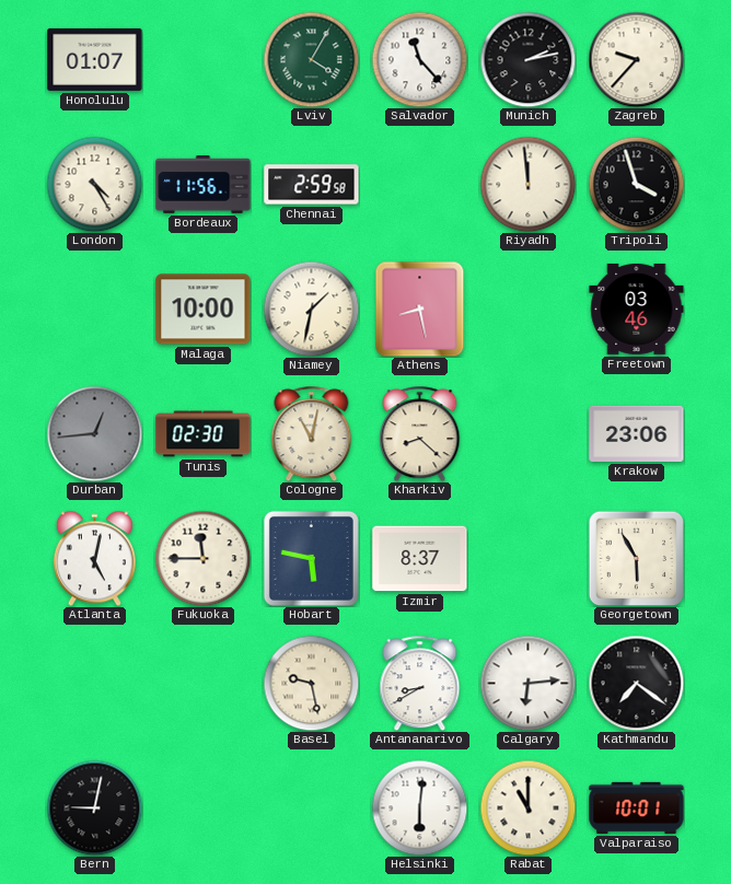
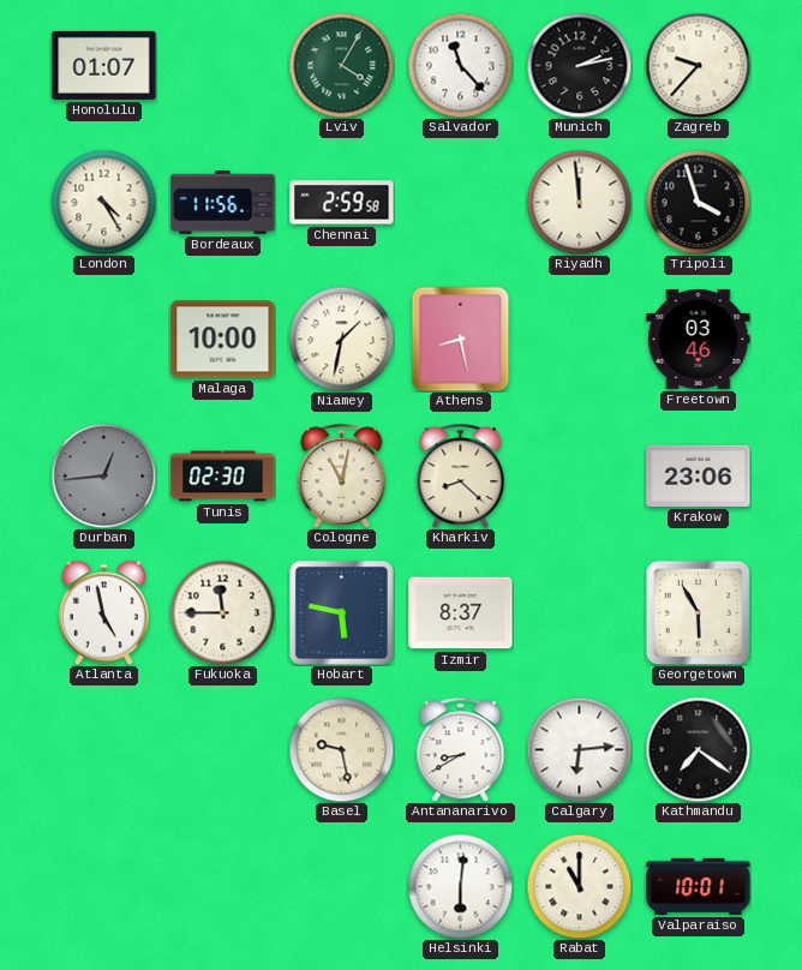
Atlanta: 5:02 -> 4:58
Bern: 9:02 -> none
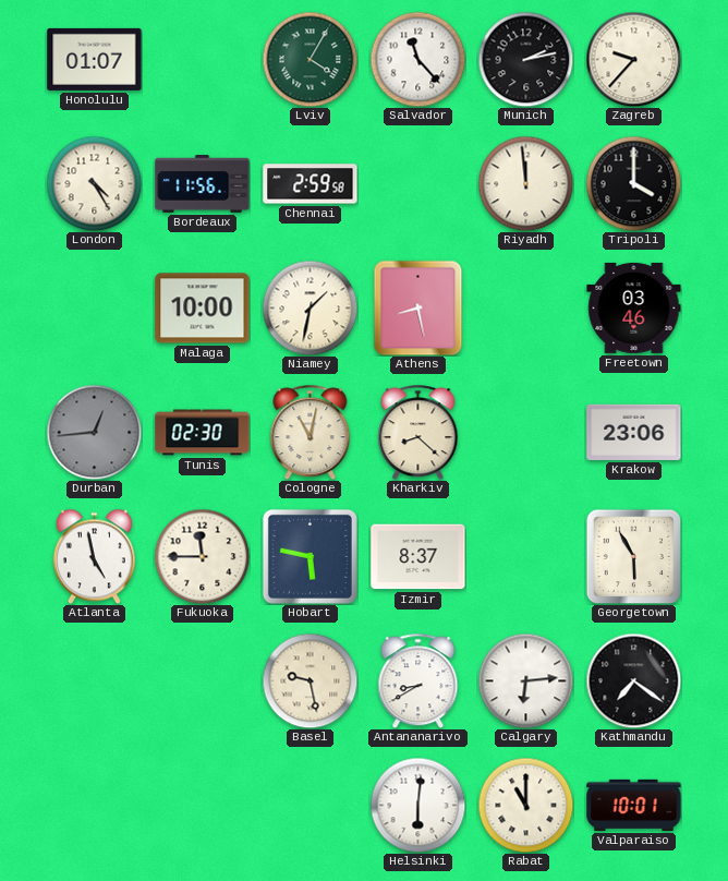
Tripoli: 3:57 -> 4:00
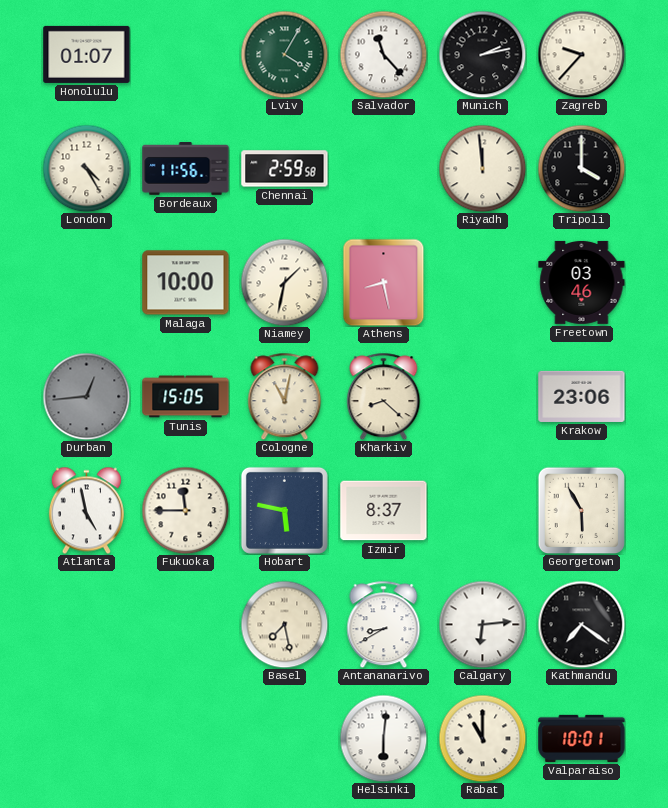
Tunis: 02:30 -> 15:05
Basel: 9:28 -> 7:28
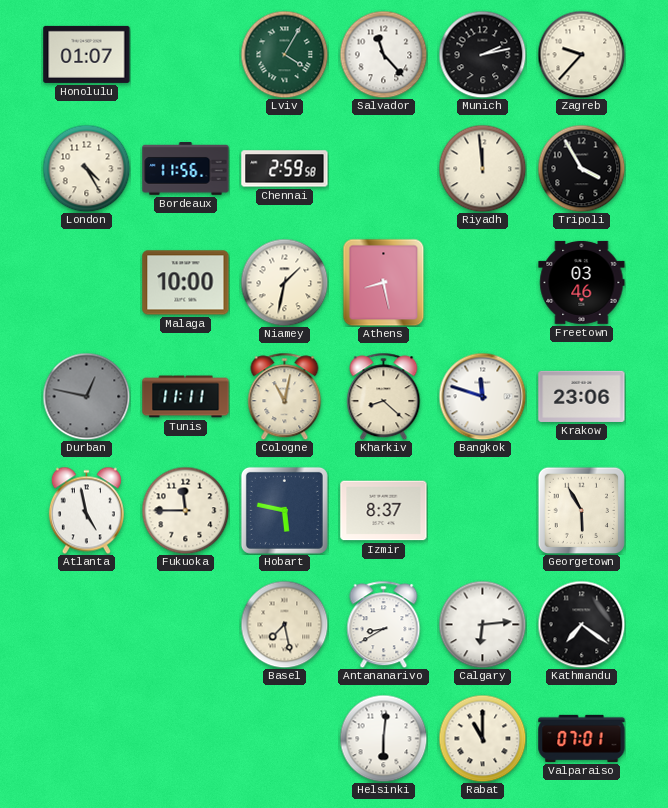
Tripoli: 4:00 -> 3:55
Durban: 12:44 -> 12:47
Tunis: 15:05 -> 11:11
Bangkok: none -> 11:48
Valparaiso: 10:01 -> 07:01
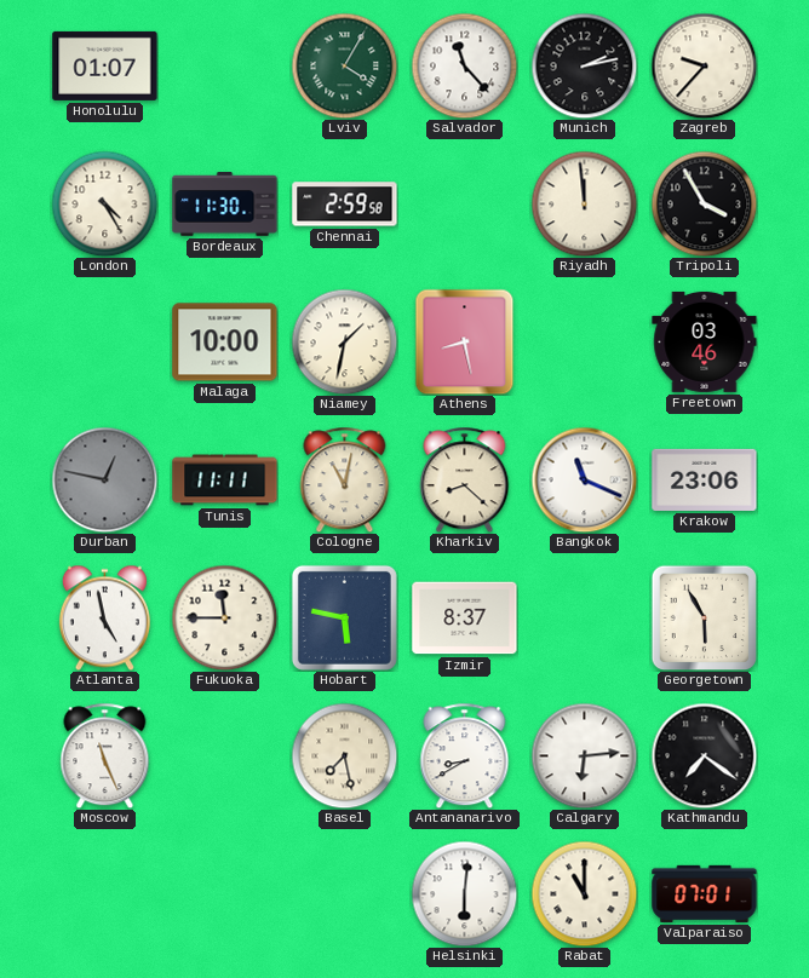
Bordeaux: 11:56 -> 11:30
Bangkok: 11:48 -> 11:19
Moscow: none -> 11:26
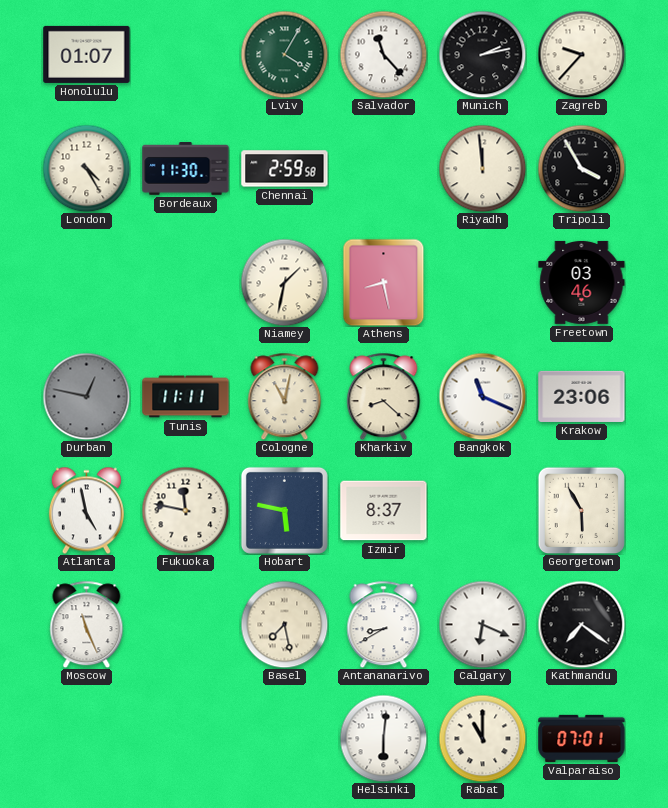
Malaga: 10:00 -> none
Fukuoka: 11:45 -> 11:47
Calgary: 6:14 -> 6:19
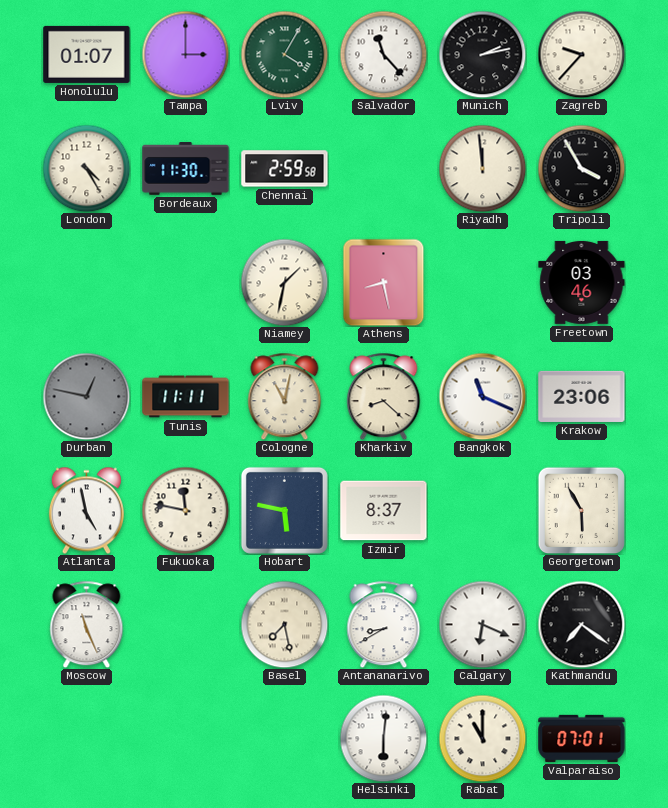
Tampa: none -> 3:00
